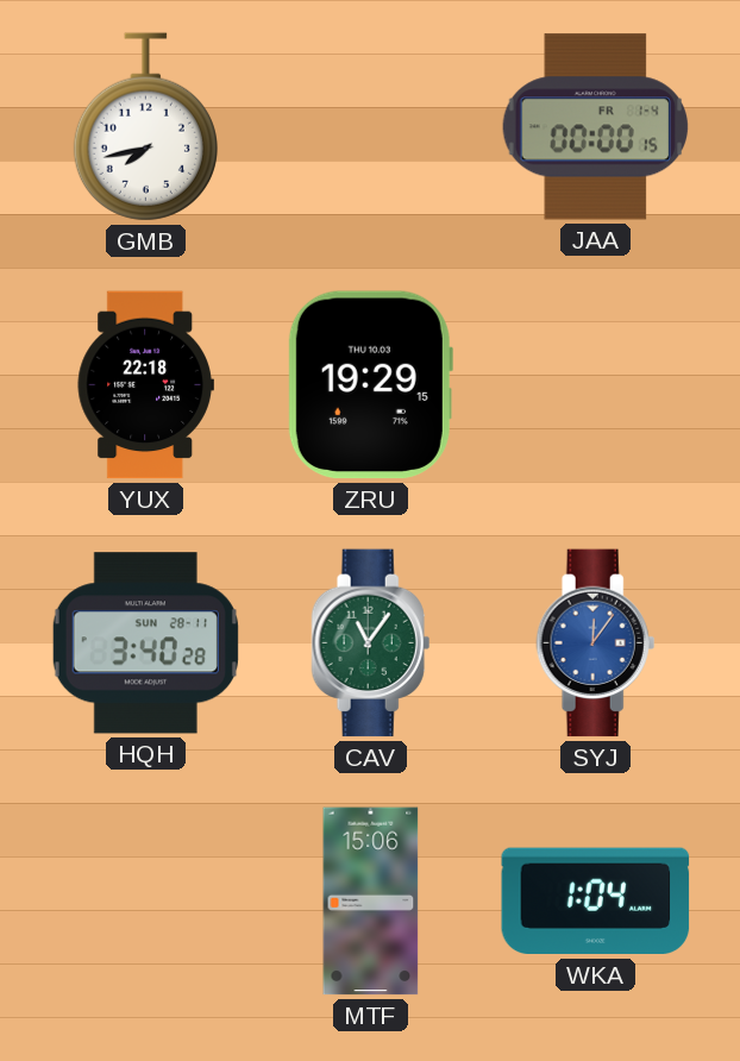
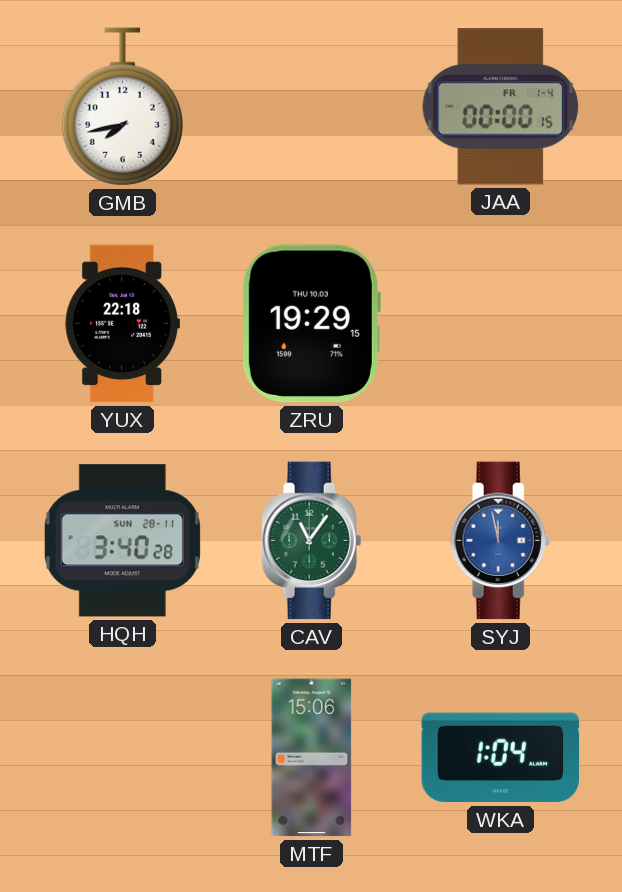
SYJ: 12:06 -> 11:58
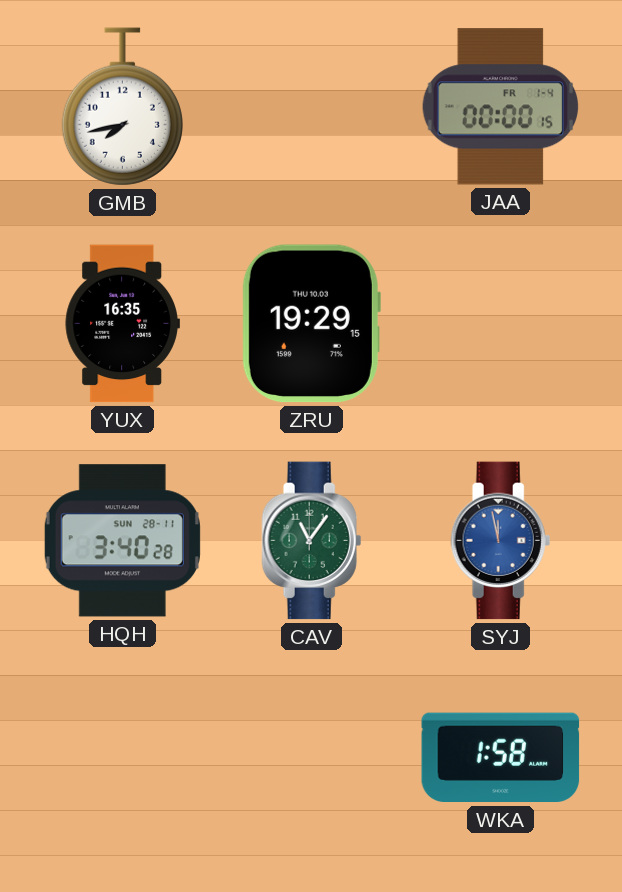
YUX: 22:18 -> 16:35
MTF: 15:06 -> none
WKA: 1:04 -> 1:58
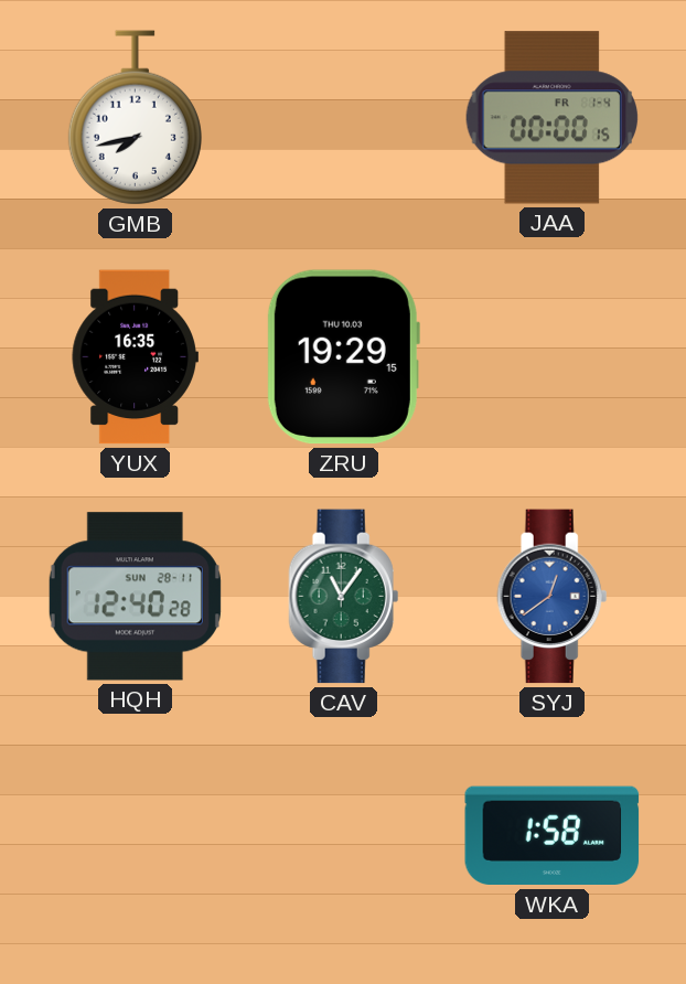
HQH: 3:40 -> 12:40
SYJ: 11:58 -> 12:39
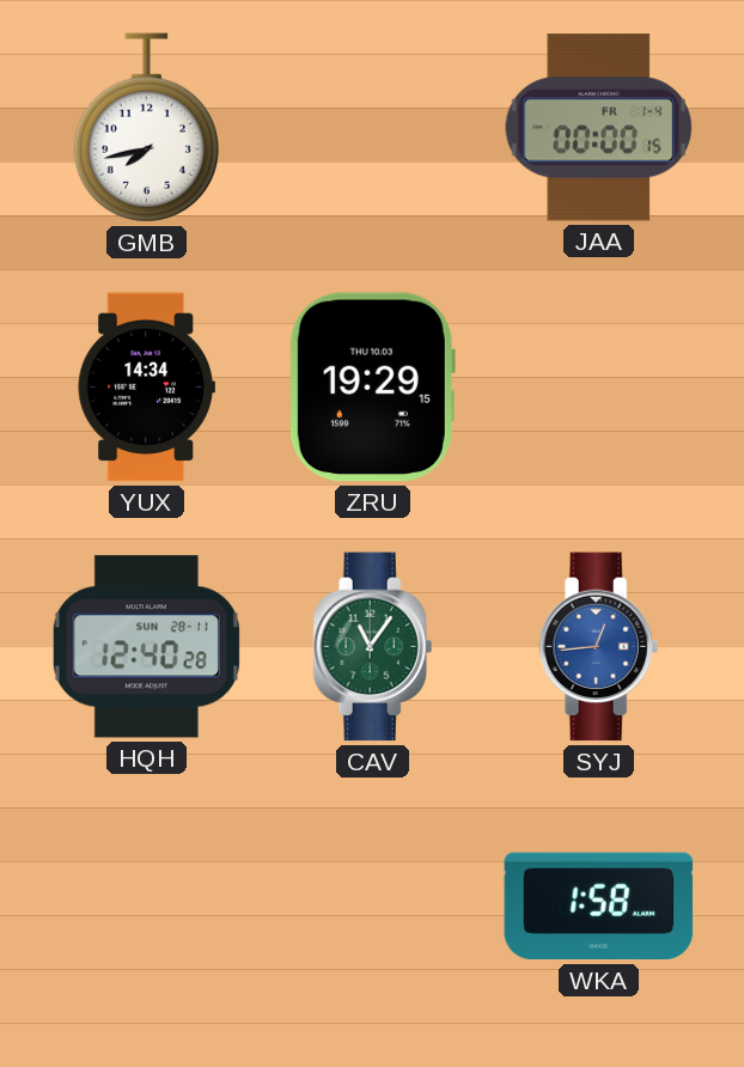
YUX: 16:35 -> 14:34
SYJ: 12:39 -> 12:44
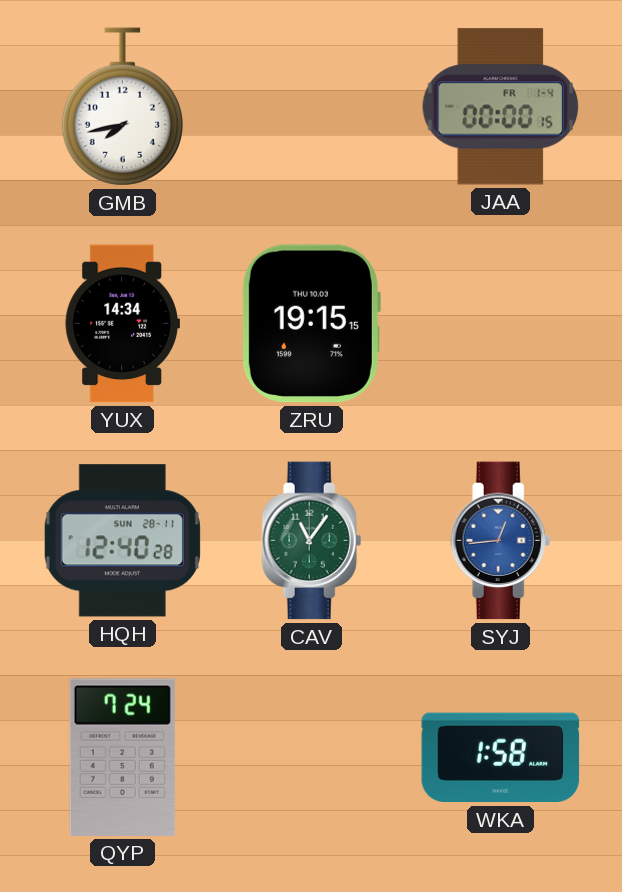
ZRU: 19:29 -> 19:15
QYP: none -> 7:24
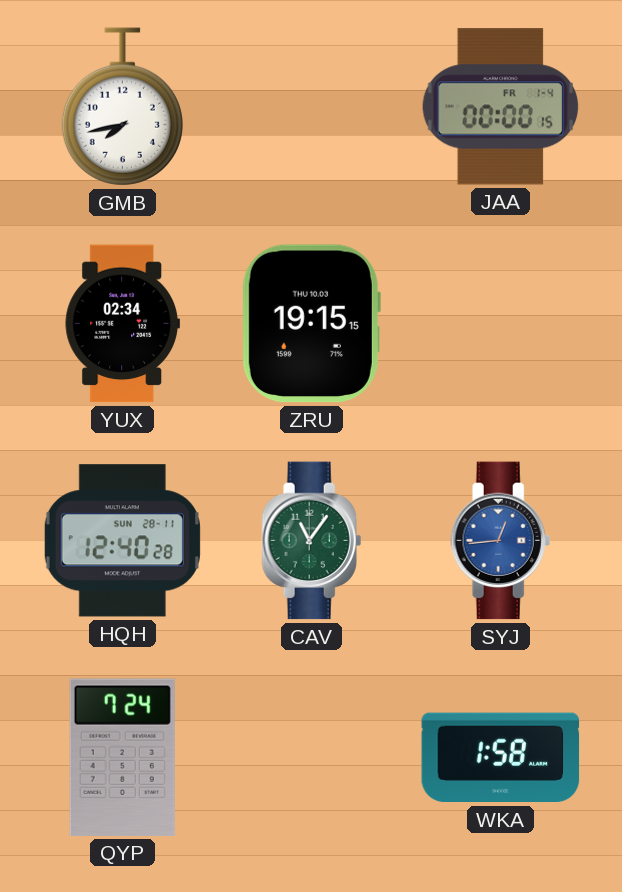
YUX: 14:34 -> 02:34
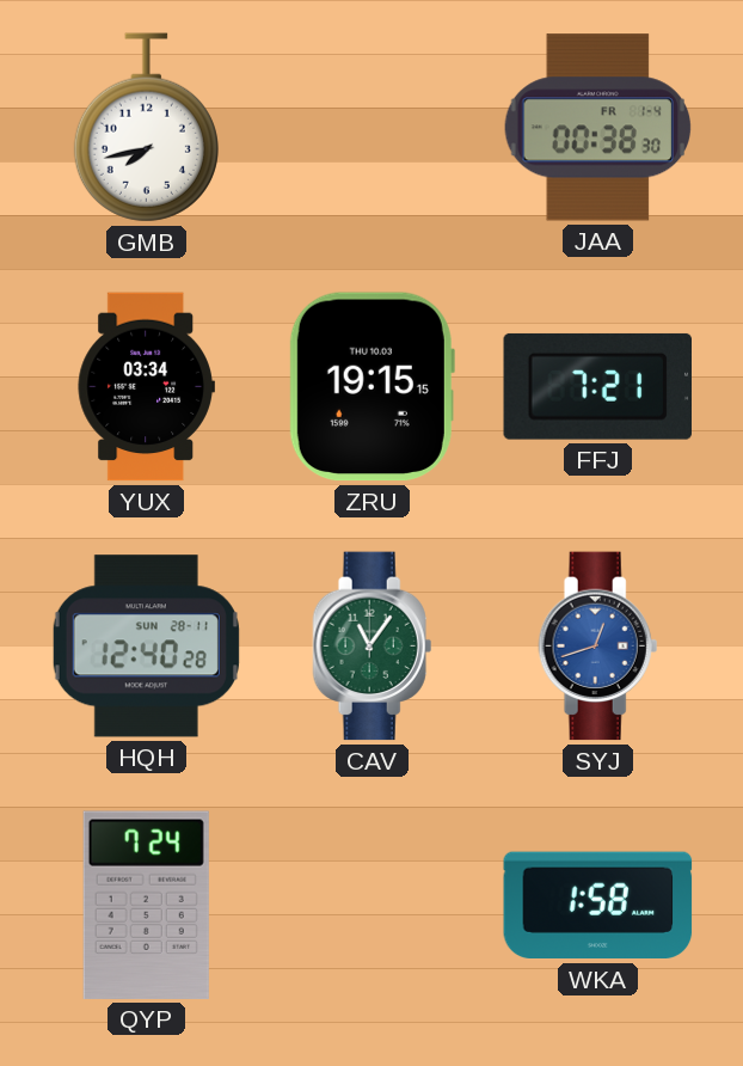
JAA: 00:00 -> 00:38
YUX: 02:34 -> 03:34
FFJ: none -> 7:21
SYJ: 12:44 -> 12:42
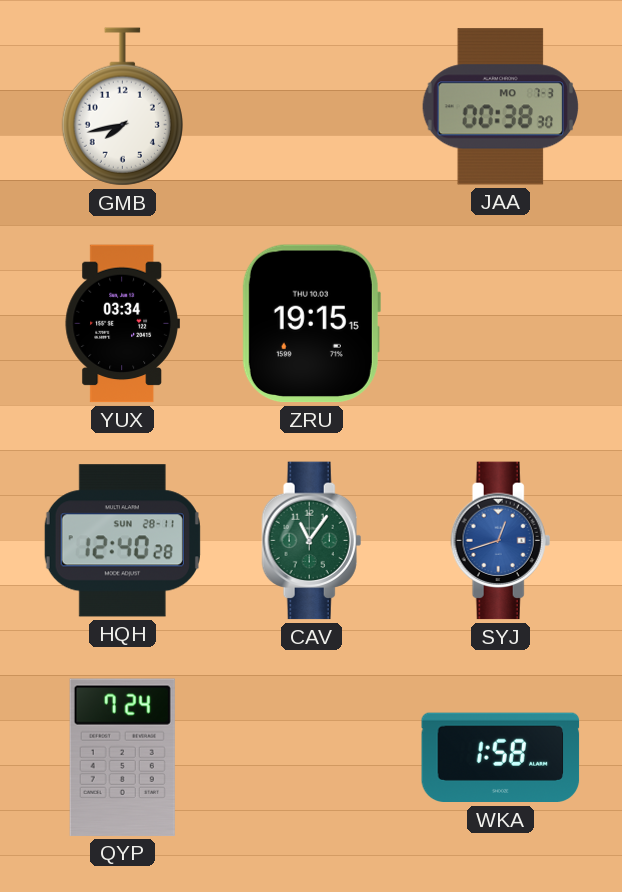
JAA date: FR 1-4 -> MO 7-3
FFJ: 7:21 -> none
